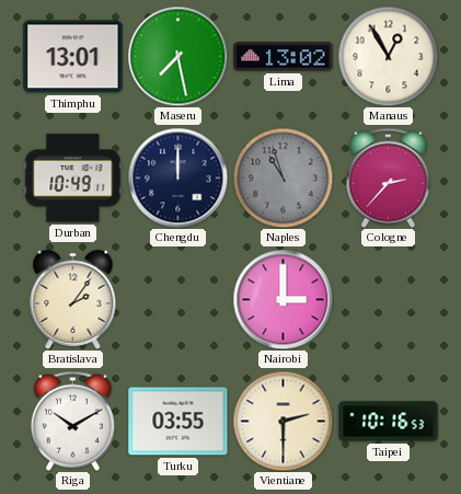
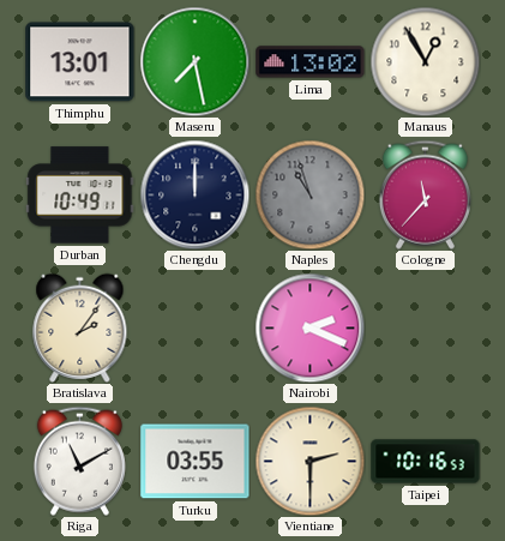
Cologne: 2:37 -> 11:37
Nairobi: 3:00 -> 2:19
Riga: 10:10 -> 11:10
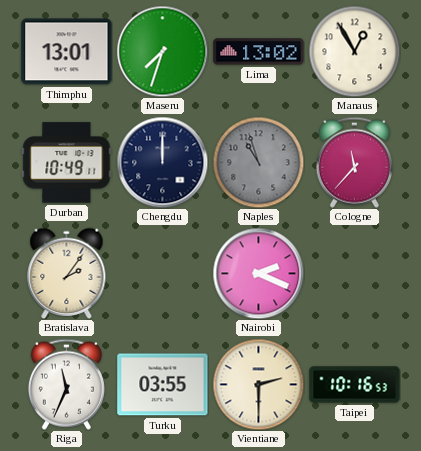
Maseru: 7:28 -> 7:33
Riga: 11:10 -> 11:34
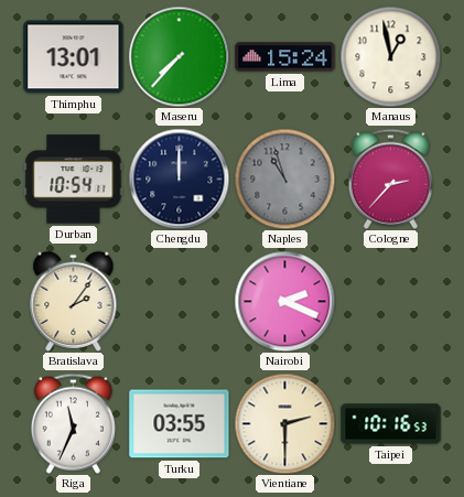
Maseru: 7:33 -> 7:37
Lima: 13:02 -> 15:24
Manaus: 12:55 -> 12:58
Durban: 10:49 -> 10:54
Cologne: 11:37 -> 2:37
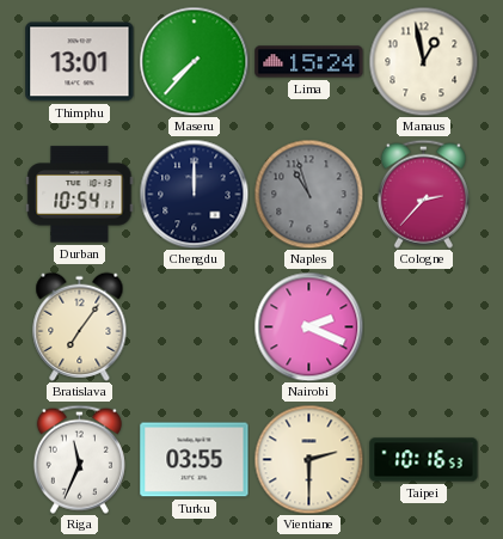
Bratislava: 2:06 -> 7:06
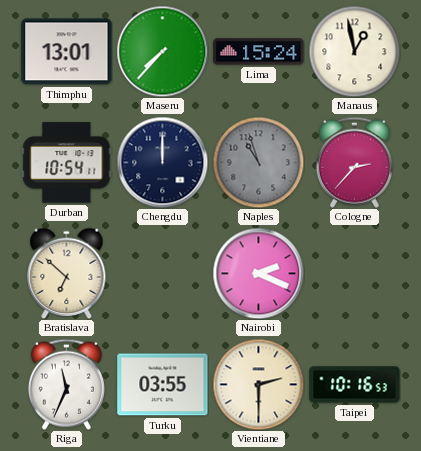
Bratislava: 7:06 -> 6:52
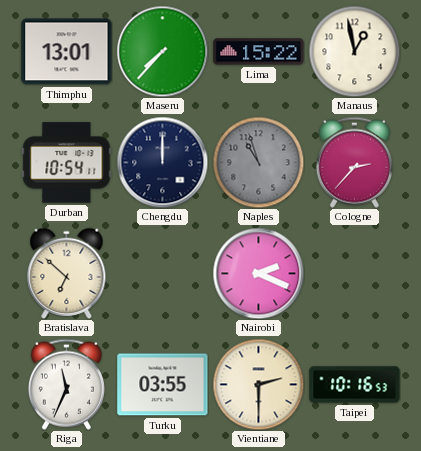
Lima: 15:24 -> 15:22
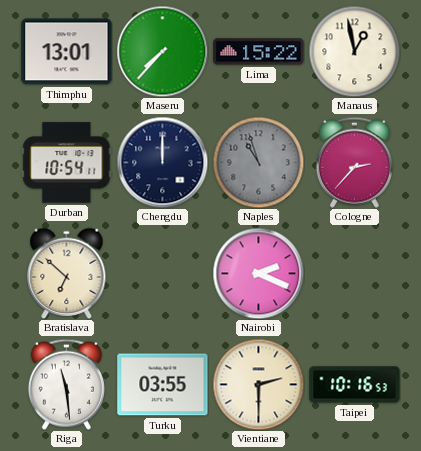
Riga: 11:34 -> 11:29
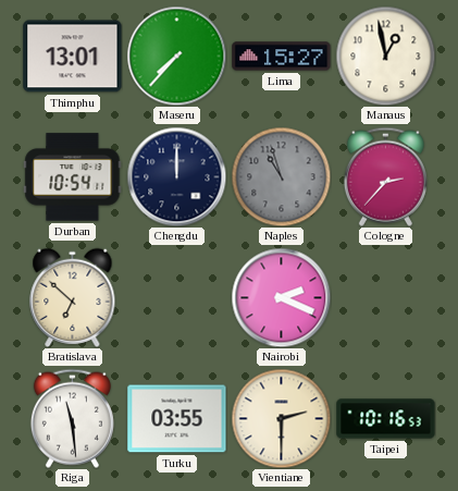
Lima: 15:22 -> 15:27
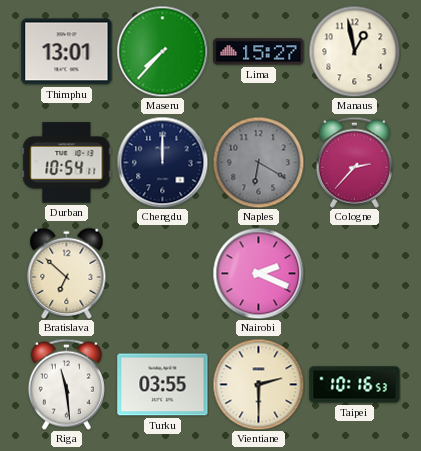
Naples: 10:57 -> 6:20
